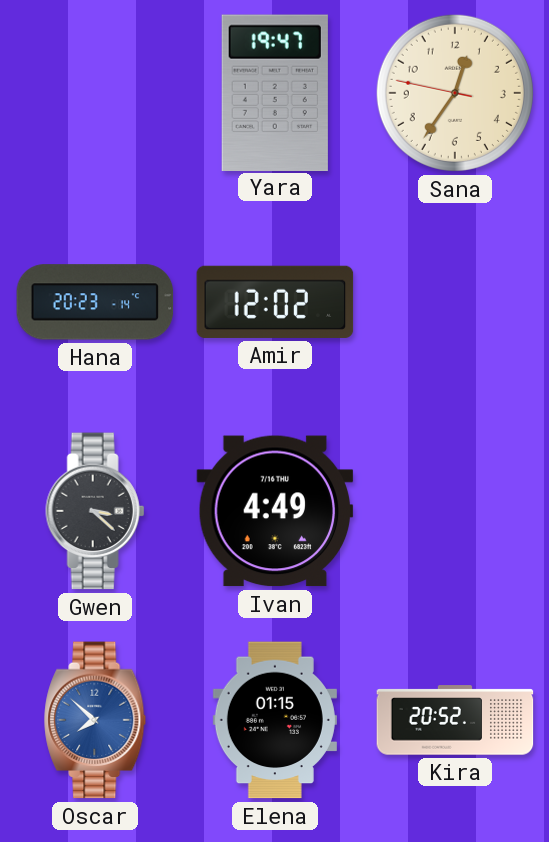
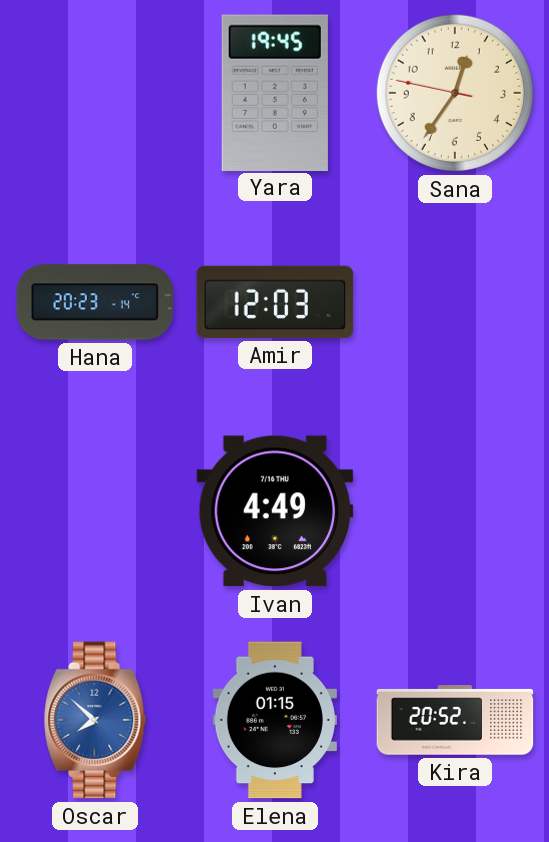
Yara: 19:47 -> 19:45
Amir: 12:02 -> 12:03
Gwen: 3:22 -> none
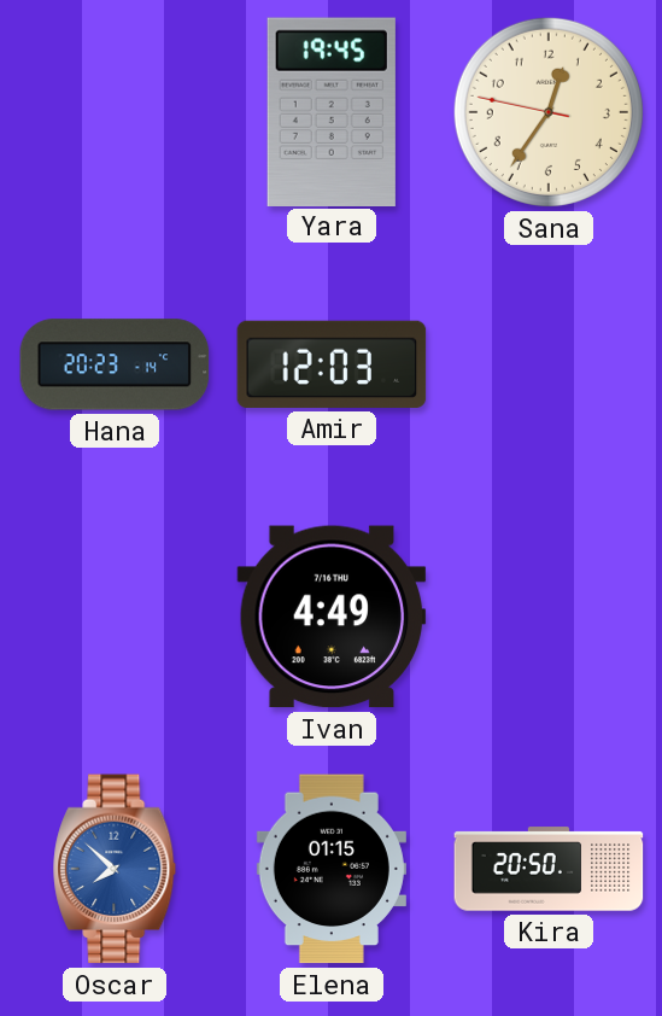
Kira: 20:52 -> 20:50
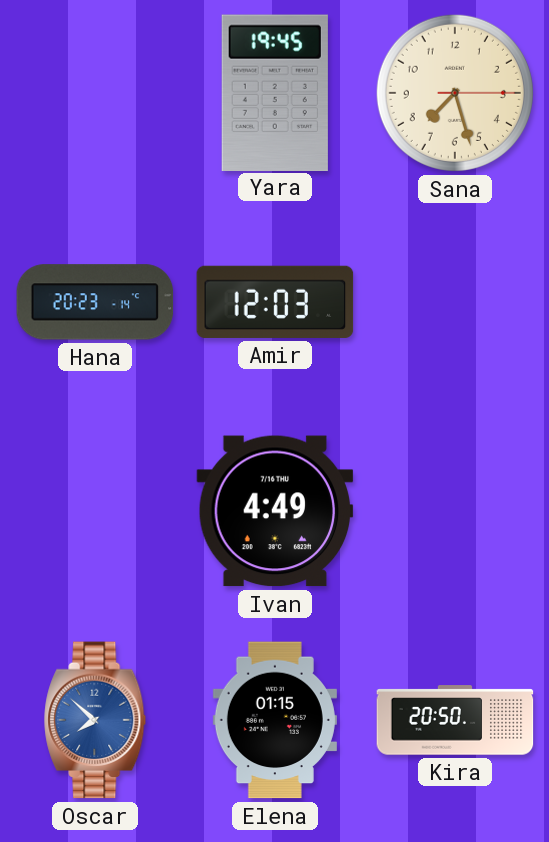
Sana: 12:35 -> 7:27
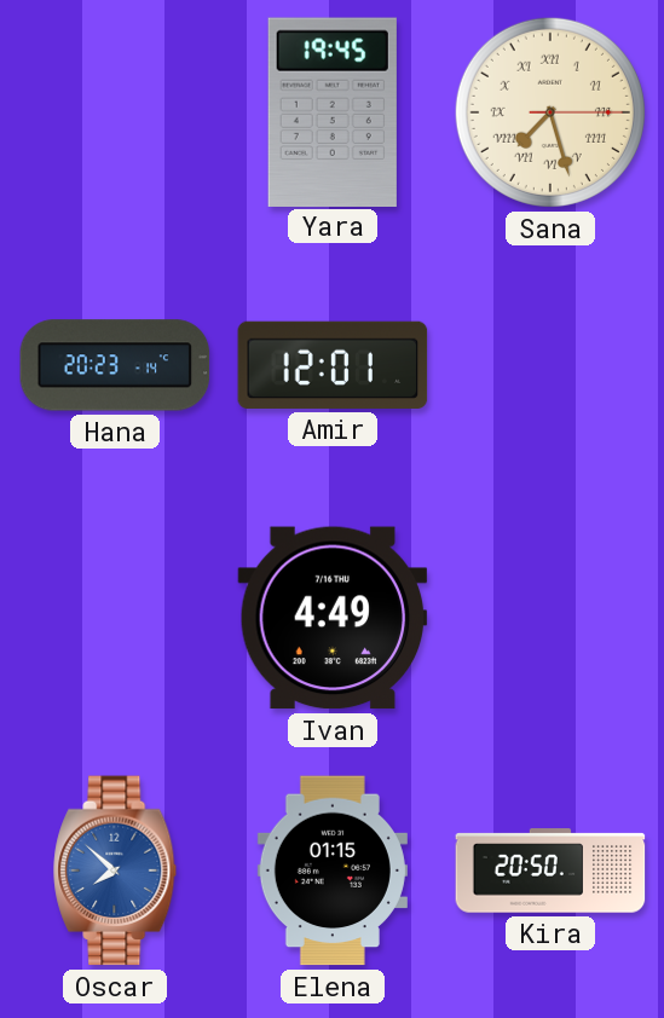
Sana numerals: Arabic -> Roman
Amir: 12:03 -> 12:01
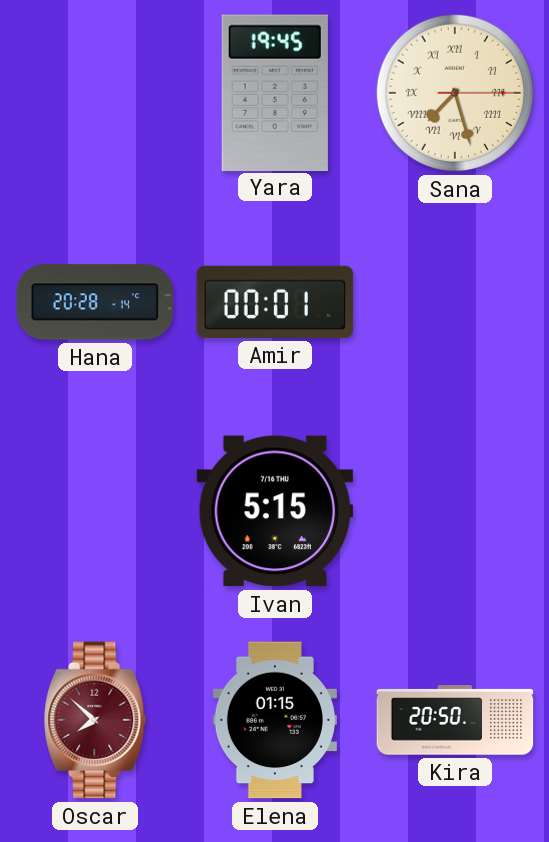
Hana: 20:23 -> 20:28
Amir: 12:01 -> 00:01
Ivan: 4:49 -> 5:15
Oscar dial: blue -> burgundy
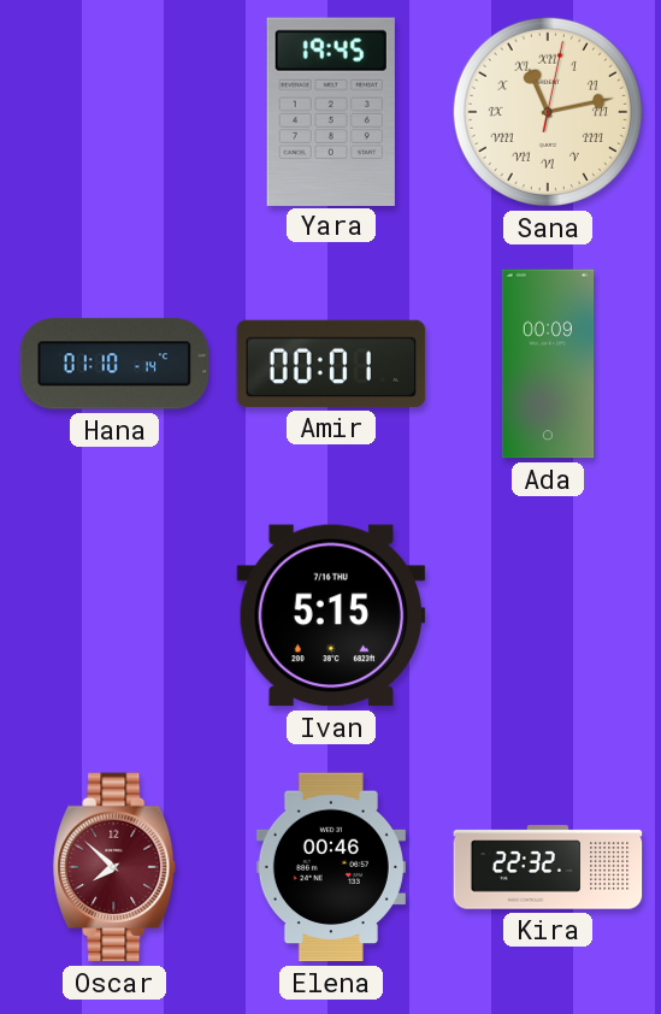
Sana: 7:27 -> 11:13
Hana: 20:28 -> 01:10
Ada: none -> 00:09
Elena: 01:15 -> 00:46
Kira: 20:50 -> 22:32
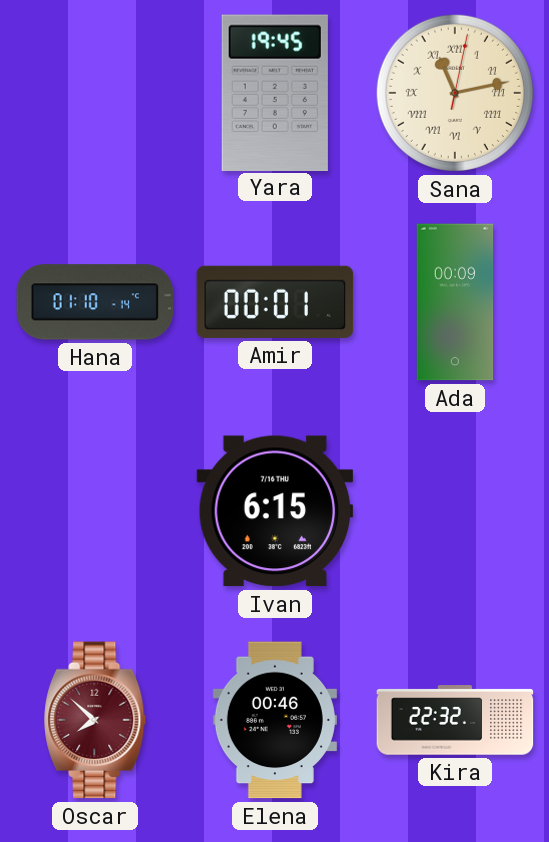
Ivan: 5:15 -> 6:15
